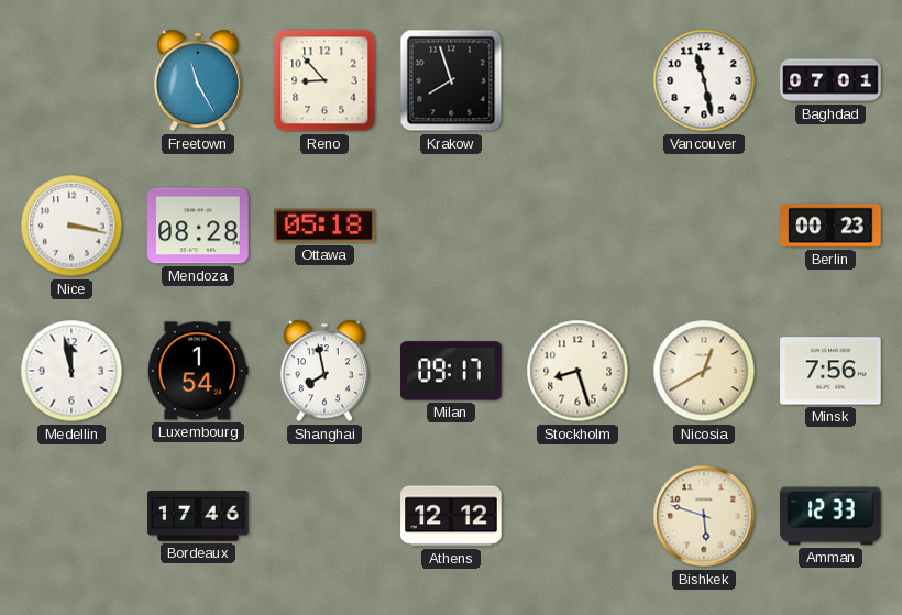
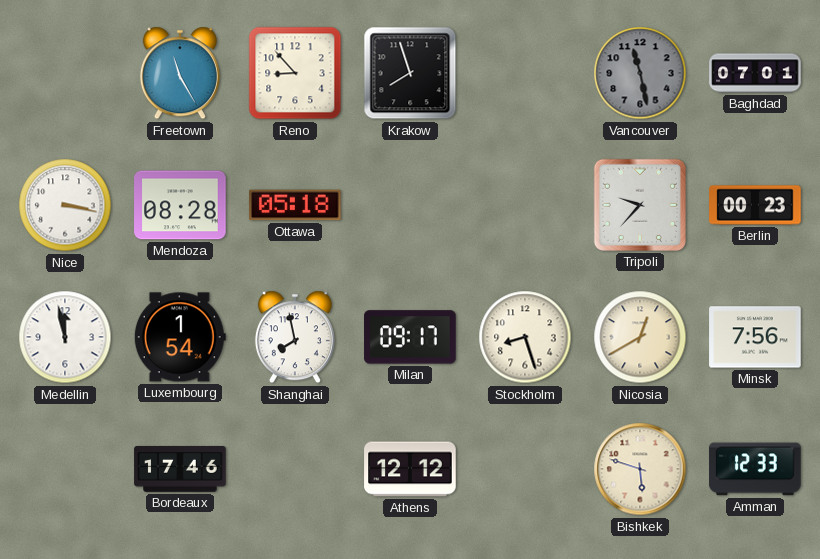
Vancouver dial: white -> grey
Tripoli: none -> 9:37
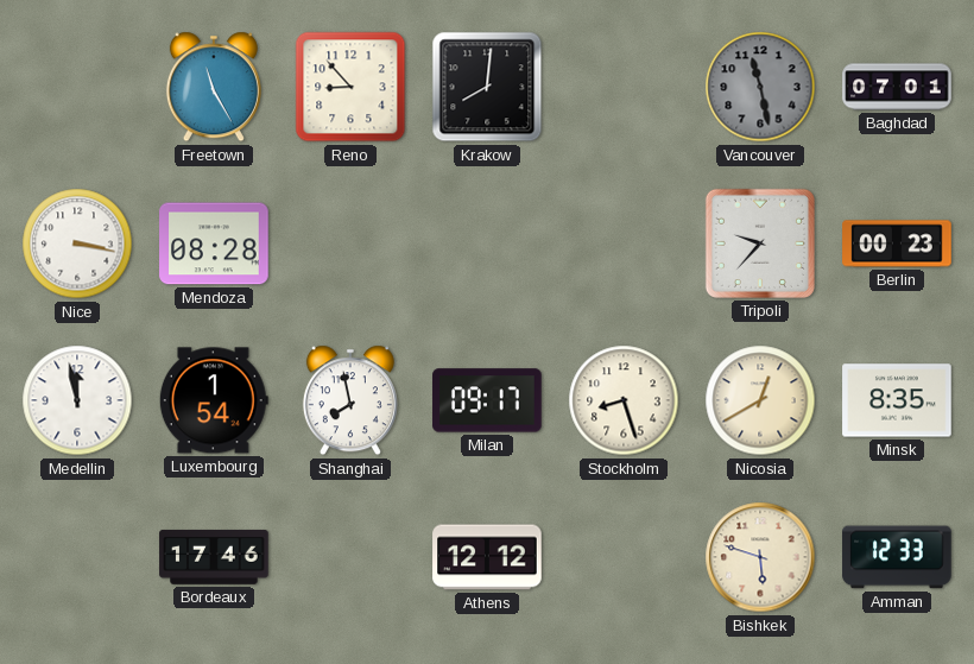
Krakow: 7:57 -> 8:01
Ottawa: 05:18 -> none
Minsk: 7:56 -> 8:35
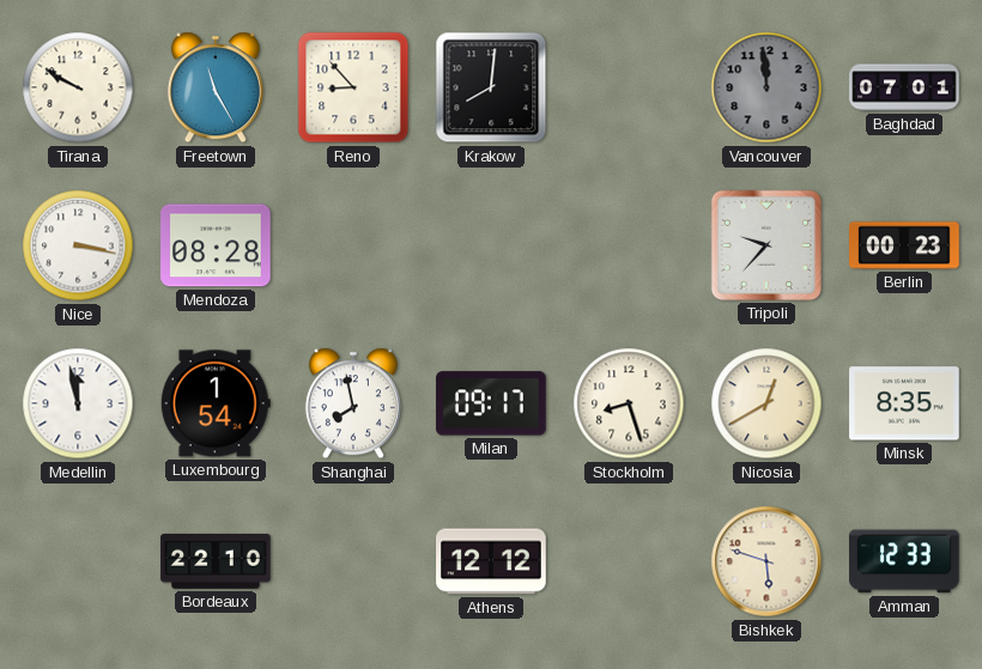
Tirana: none -> 9:50
Vancouver: 11:28 -> 11:59
Bordeaux: 17:46 -> 22:10
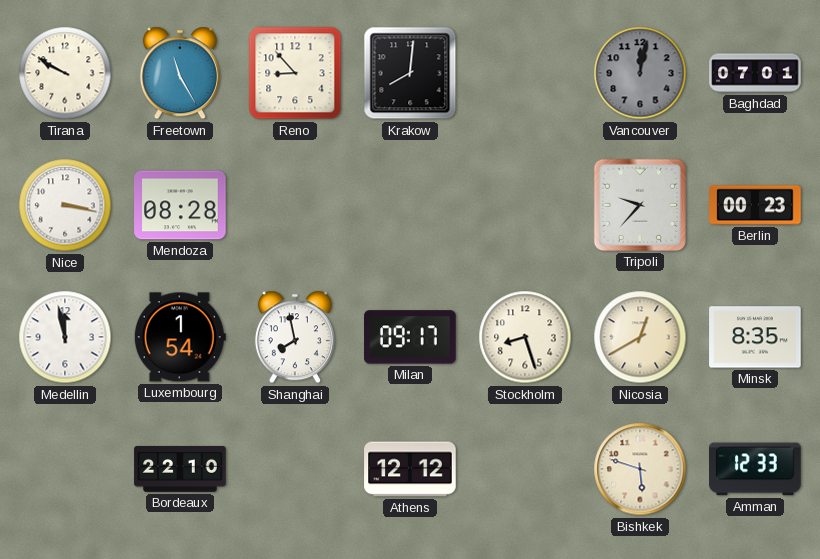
Vancouver: 11:59 -> 12:02
